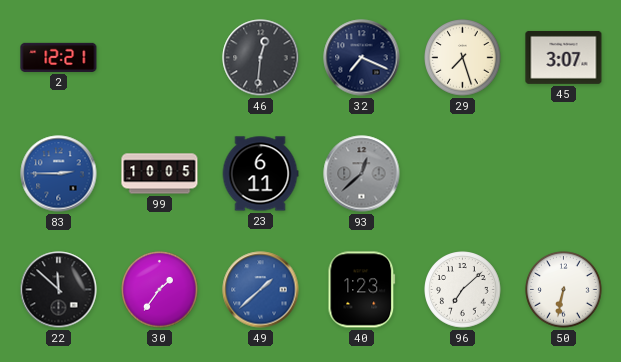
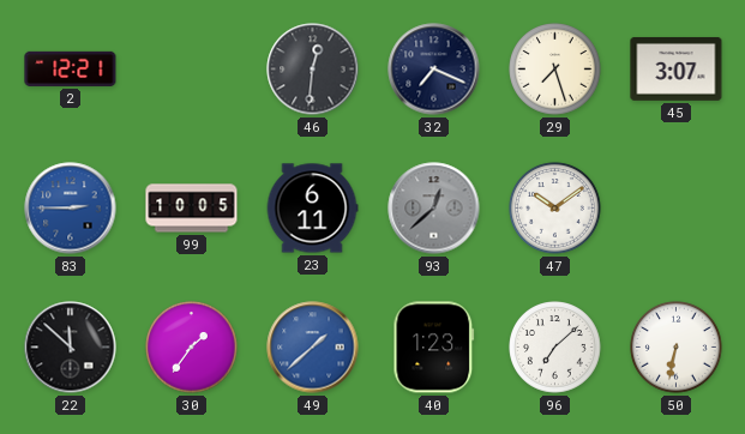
47: none -> 10:09
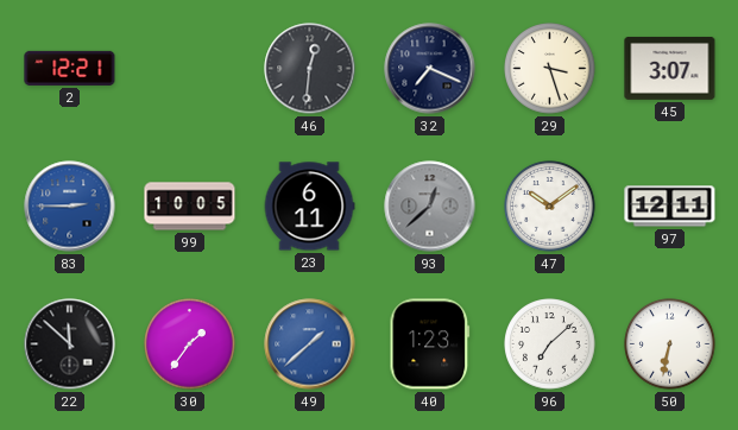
29: 7:27 -> 3:27
97: none -> 12:11
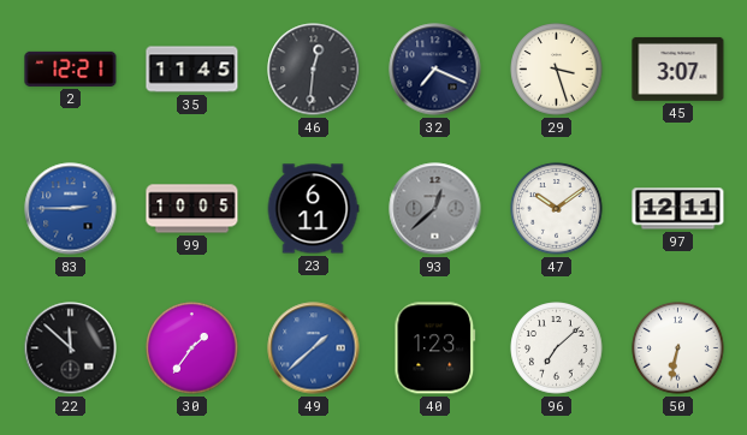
35: none -> 11:45
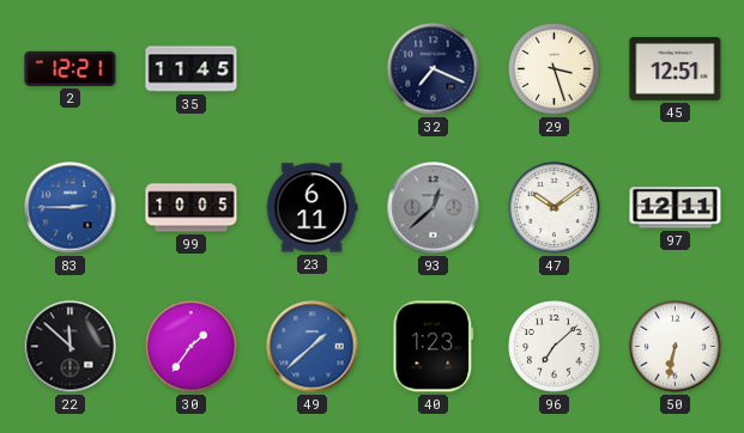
46: 12:31 -> none
45: 3:07 -> 12:51
